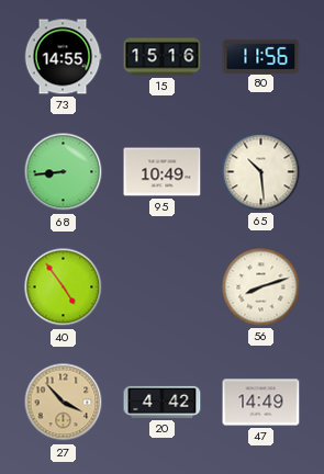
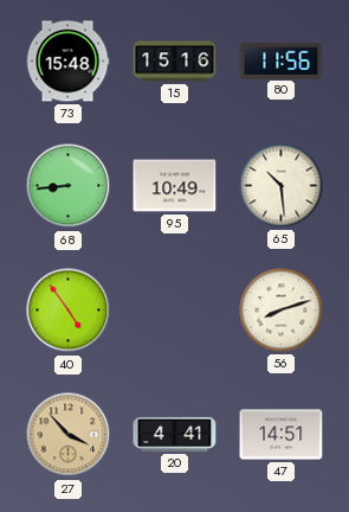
73: 14:55 -> 15:48
20: 4:42 -> 4:41
47: 14:49 -> 14:51
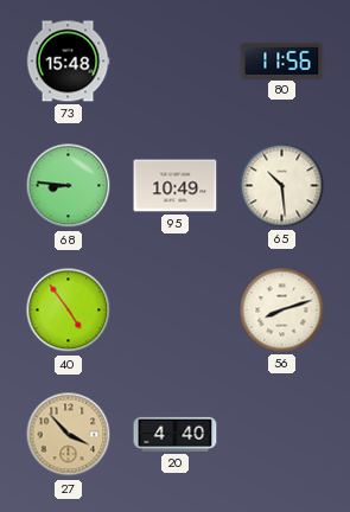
15: 15:16 -> none
68: 8:44 -> 8:46
20: 4:41 -> 4:40
47: 14:51 -> none
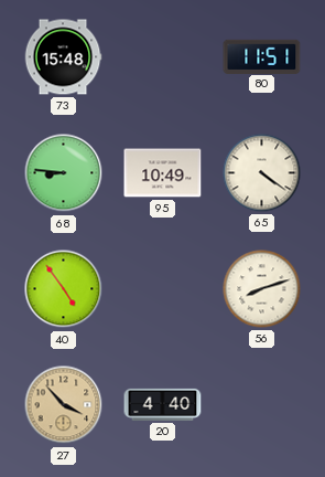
80: 11:56 -> 11:51
65: 10:29 -> 4:21
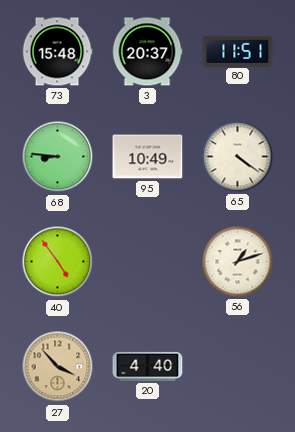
3: none -> 20:37
56: 8:12 -> 1:12
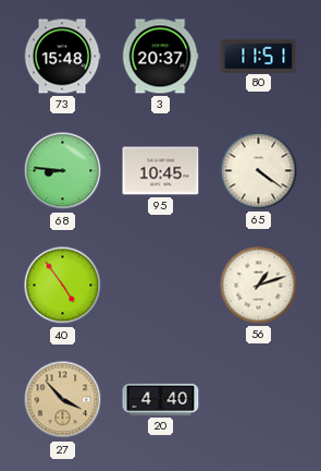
95: 10:49 -> 10:45
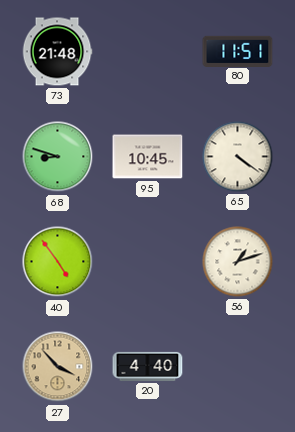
73: 15:48 -> 21:48
3: 20:37 -> none
68: 8:46 -> 8:48
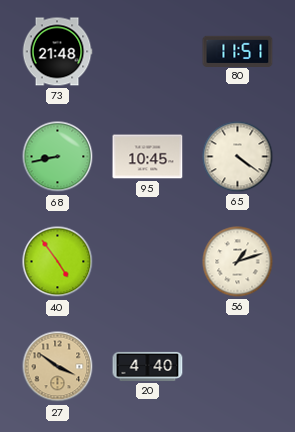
68: 8:48 -> 8:43
27: 3:53 -> 3:51
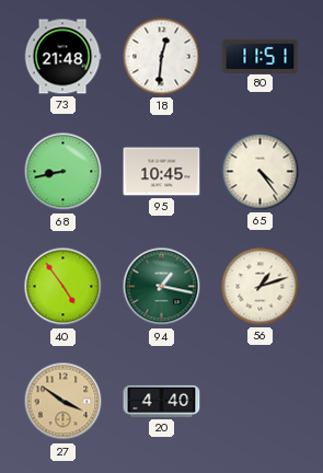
18: none -> 12:31
65: 4:21 -> 4:24
94: none -> 1:17
